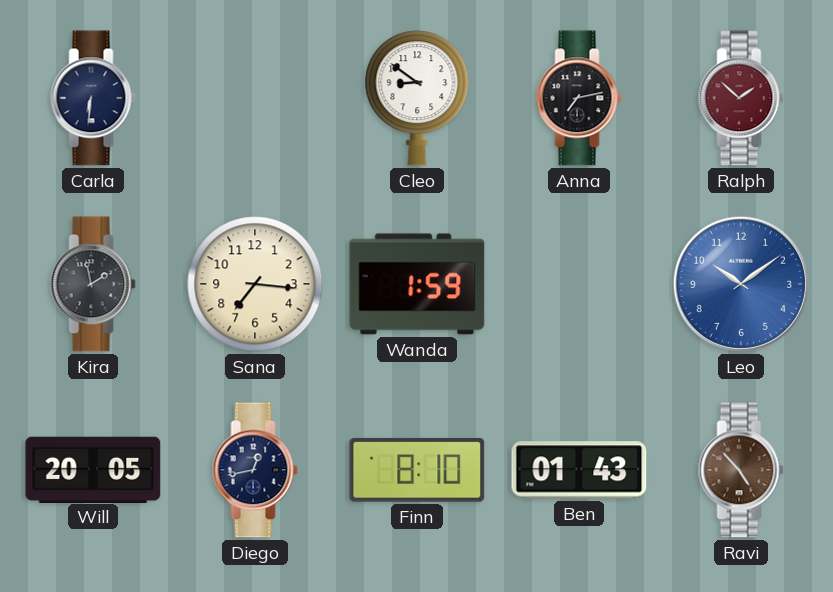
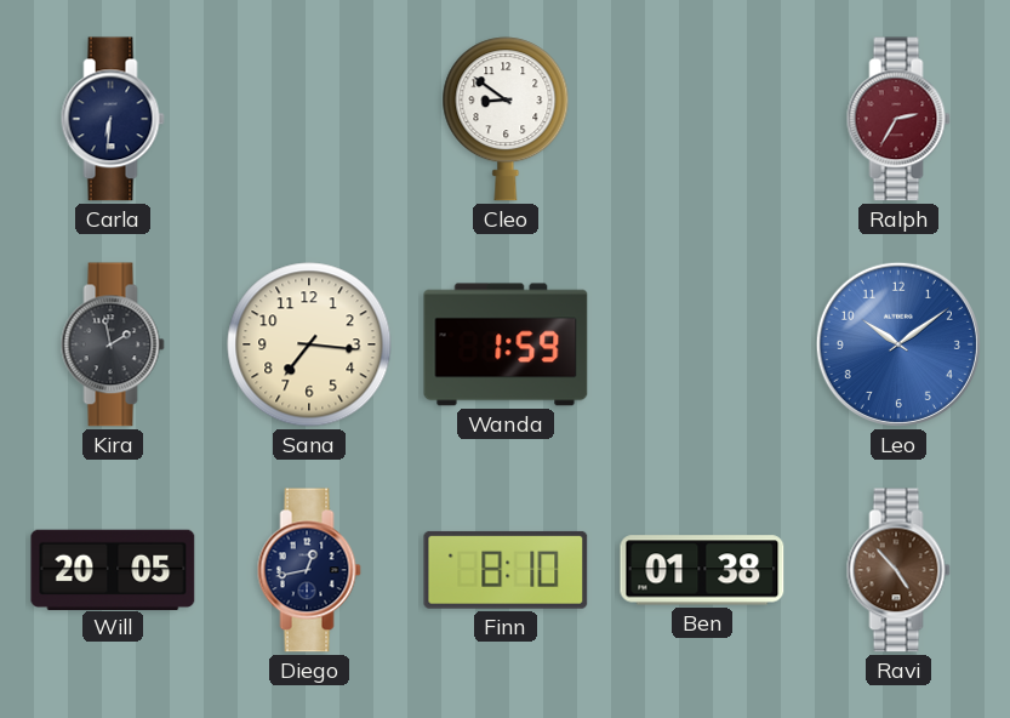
Anna: 7:13 -> none
Ralph: 1:52 -> 2:35
Ben: 01:43 -> 01:38
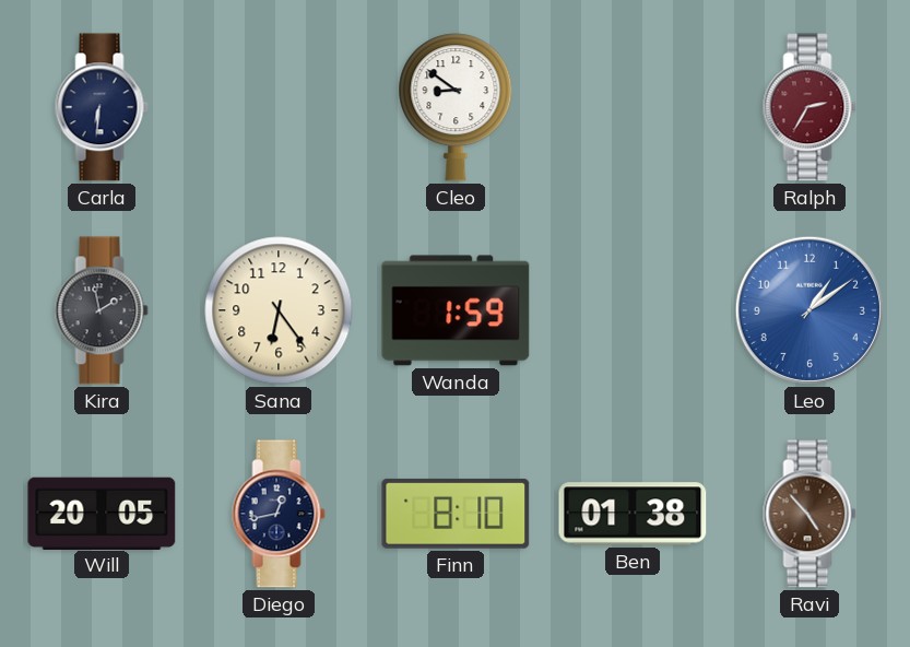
Sana: 7:16 -> 6:24
Leo: 10:09 -> 1:09
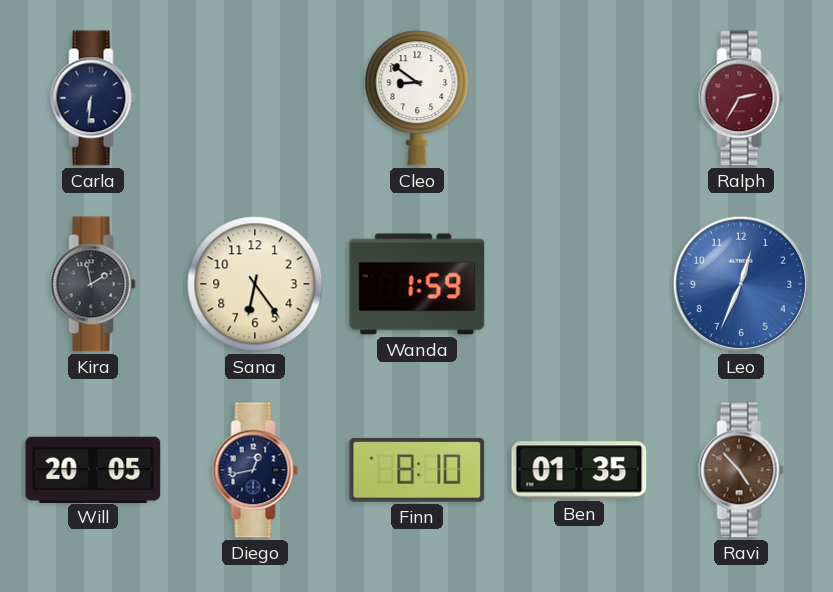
Leo: 1:09 -> 12:34
Ben: 01:38 -> 01:35
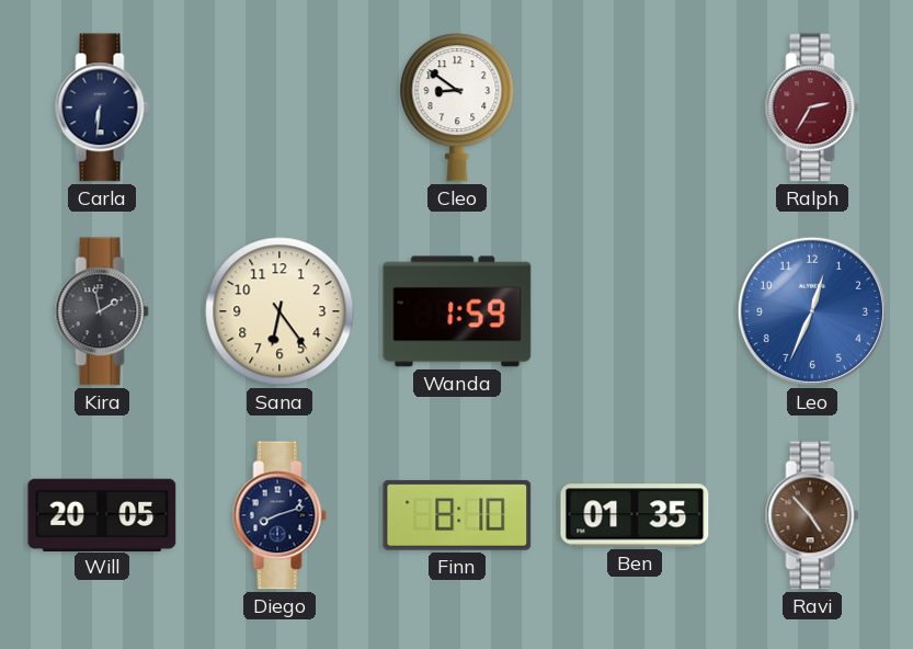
Diego: 12:43 -> 8:12
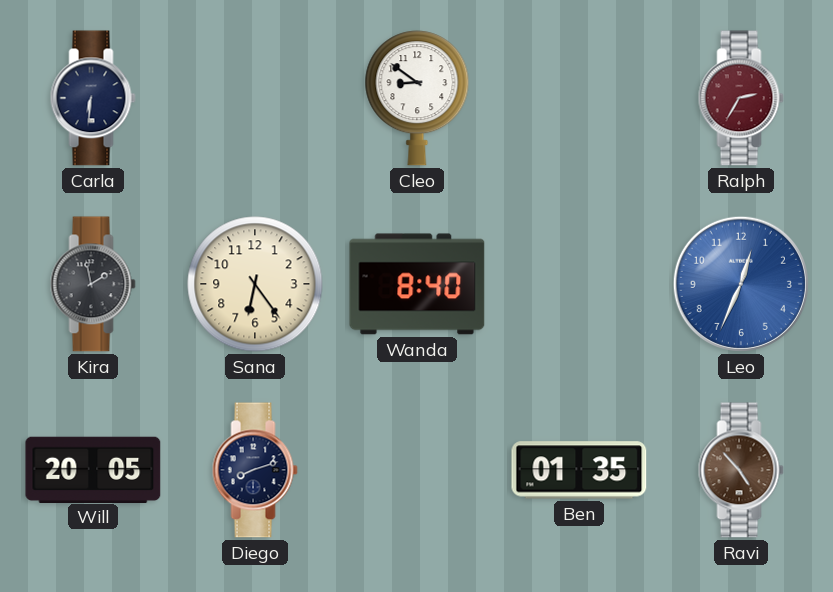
Wanda: 1:59 -> 8:40
Finn: 8:10 -> none
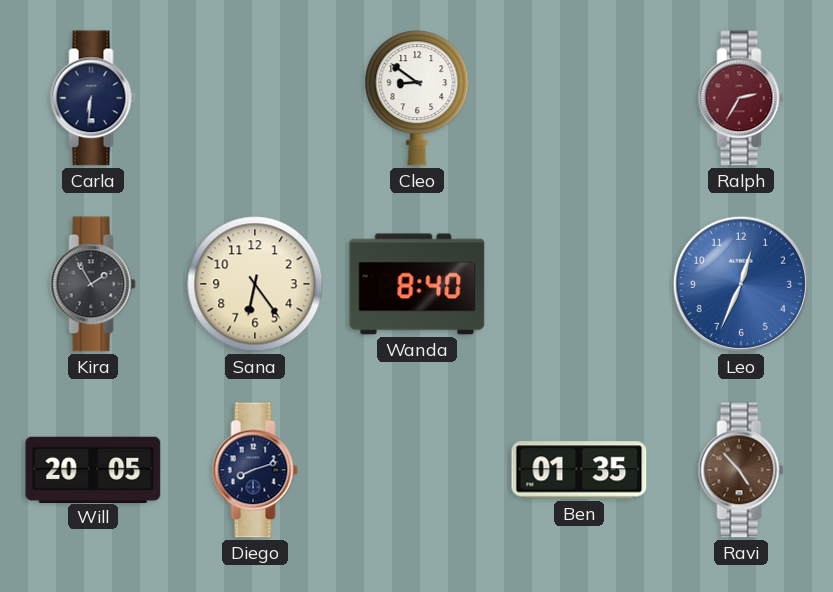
Kira: 1:58 -> 1:55
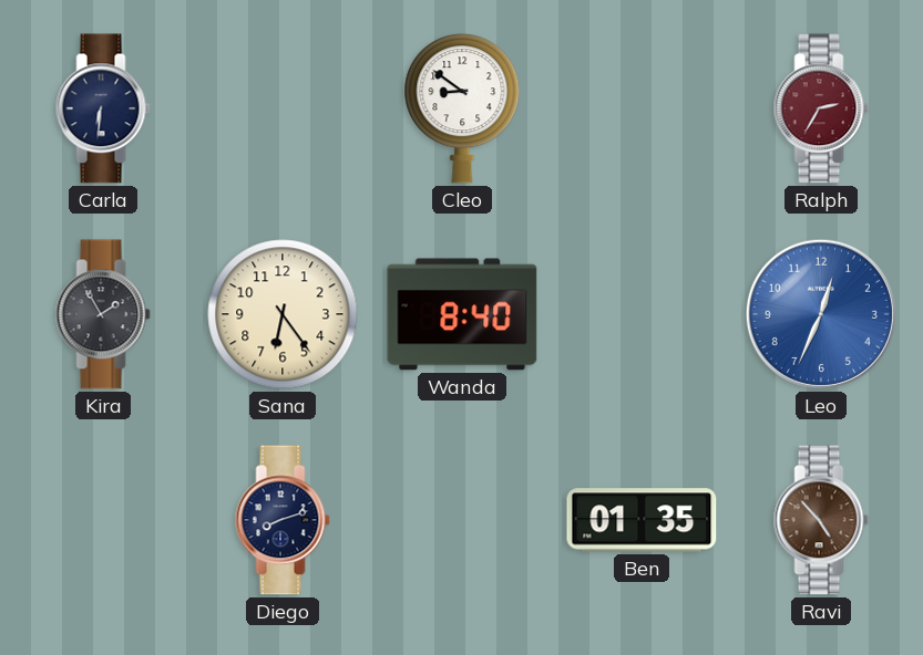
Will: 20:05 -> none
